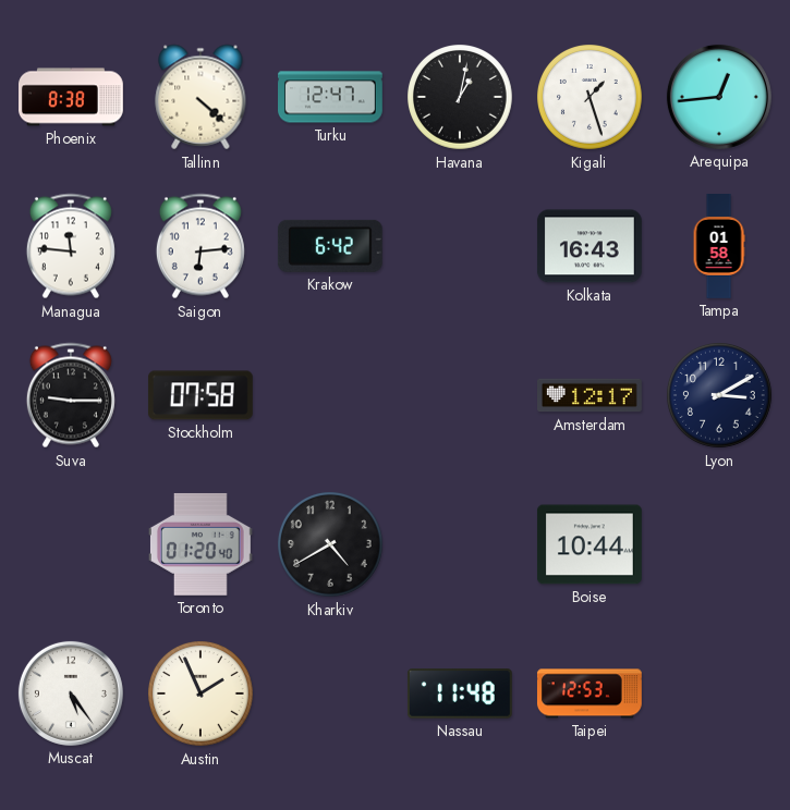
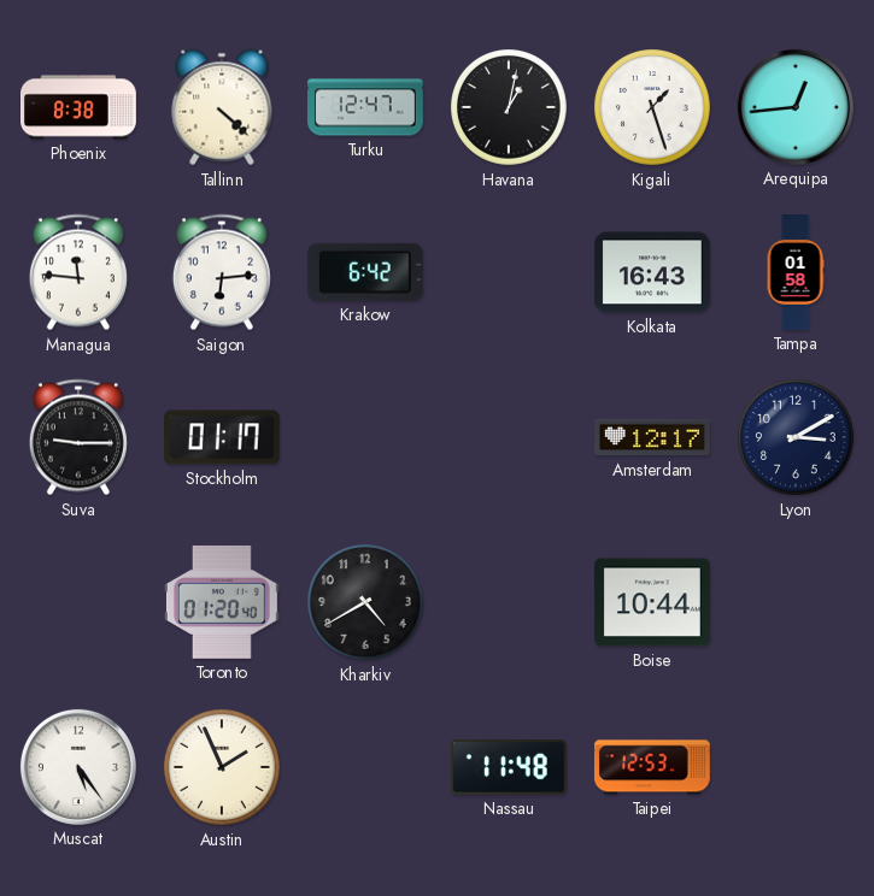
Stockholm: 07:58 -> 01:17
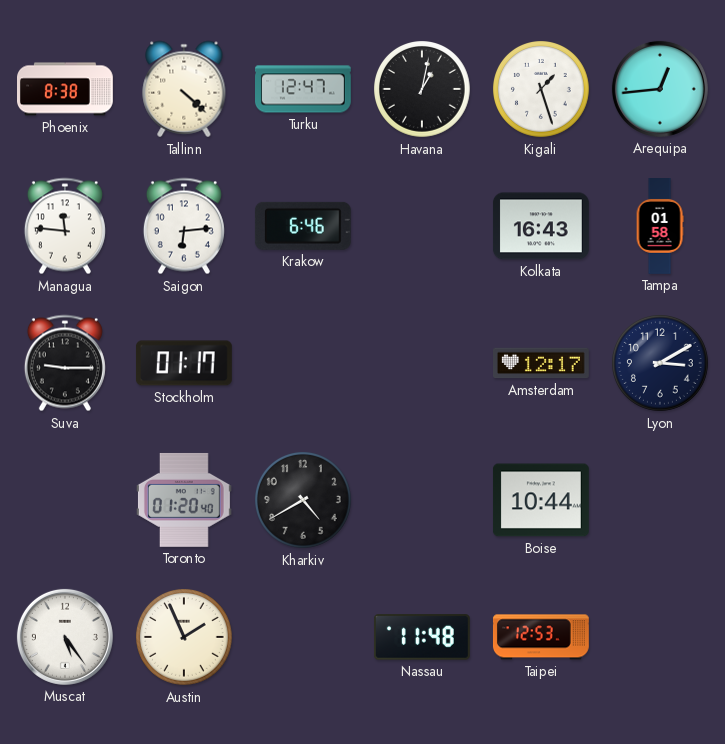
Krakow: 6:42 -> 6:46
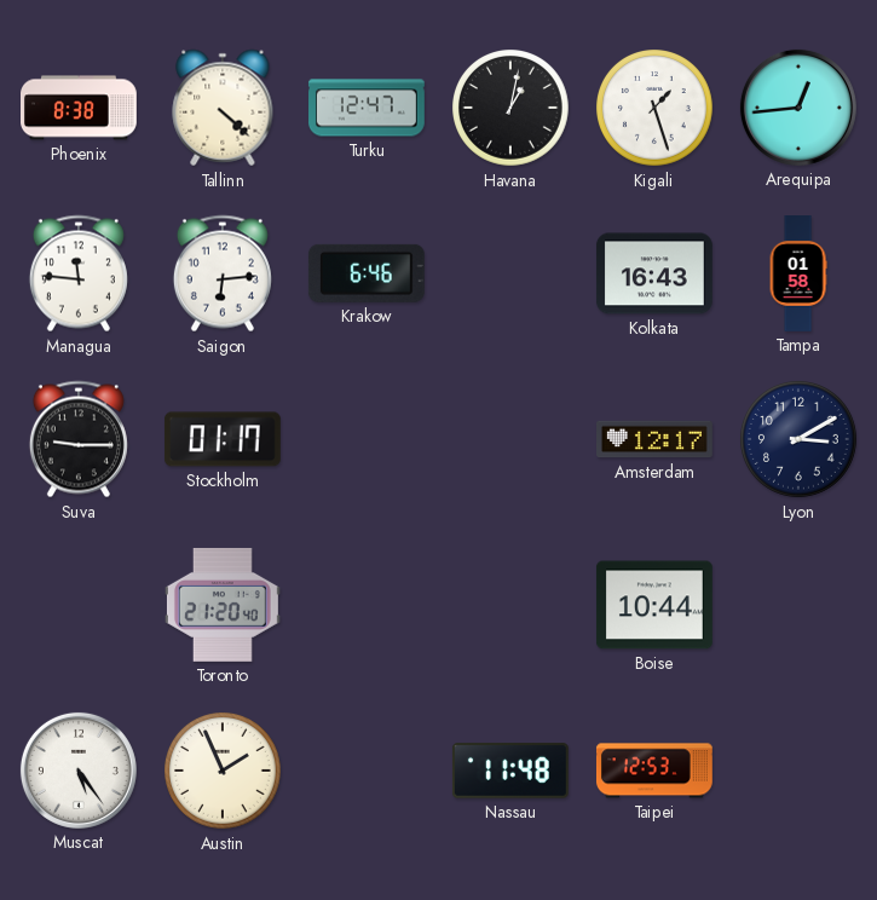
Toronto: 01:20 -> 21:20
Kharkiv: 4:40 -> none
